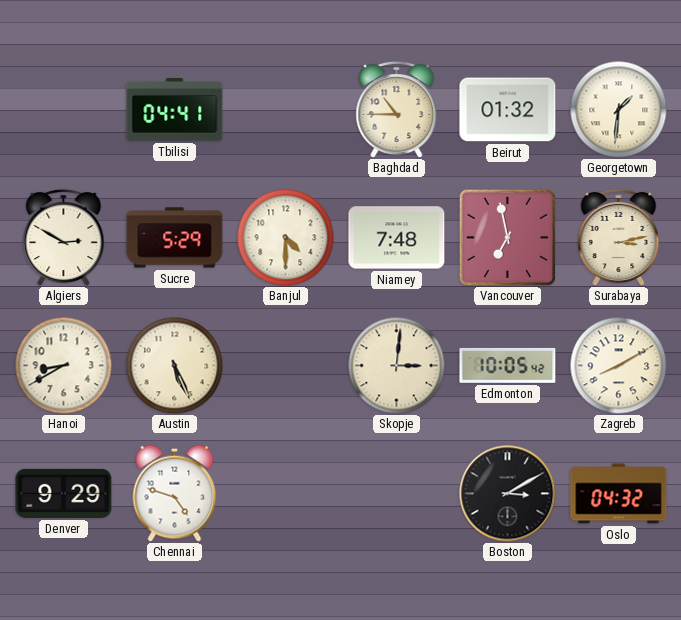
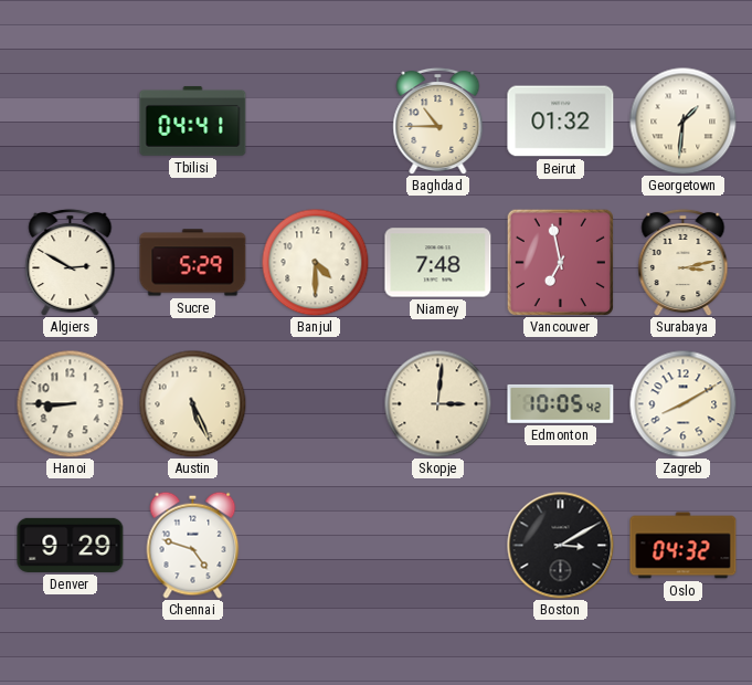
Hanoi: 8:40 -> 8:45
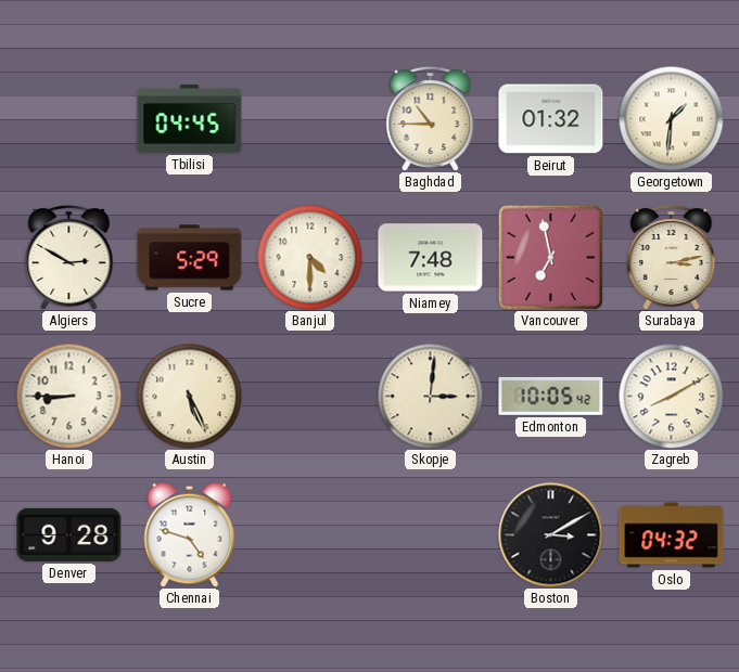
Tbilisi: 04:41 -> 04:45
Denver: 9:29 -> 9:28
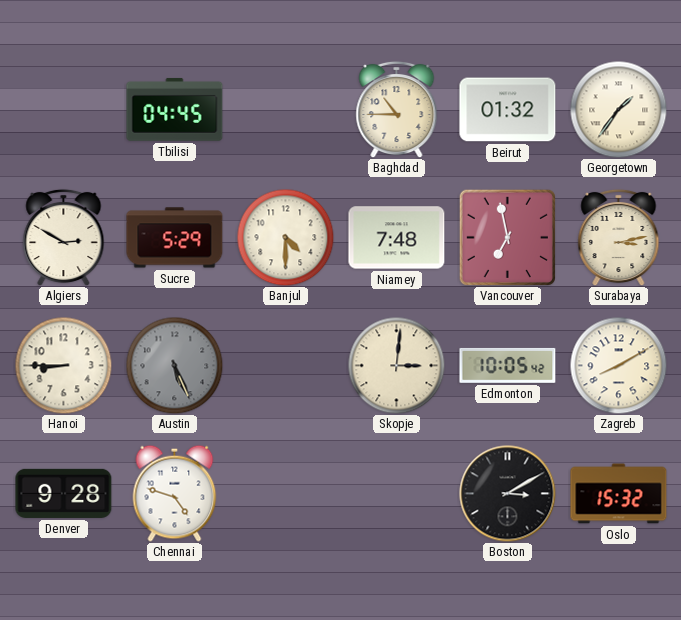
Georgetown: 1:31 -> 1:36
Austin dial: cream -> grey
Oslo: 04:32 -> 15:32
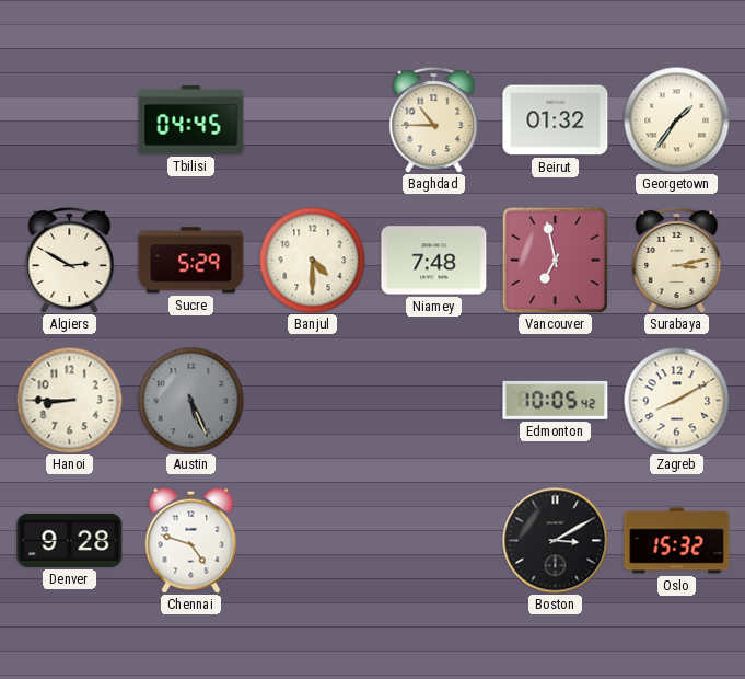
Skopje: 3:01 -> none
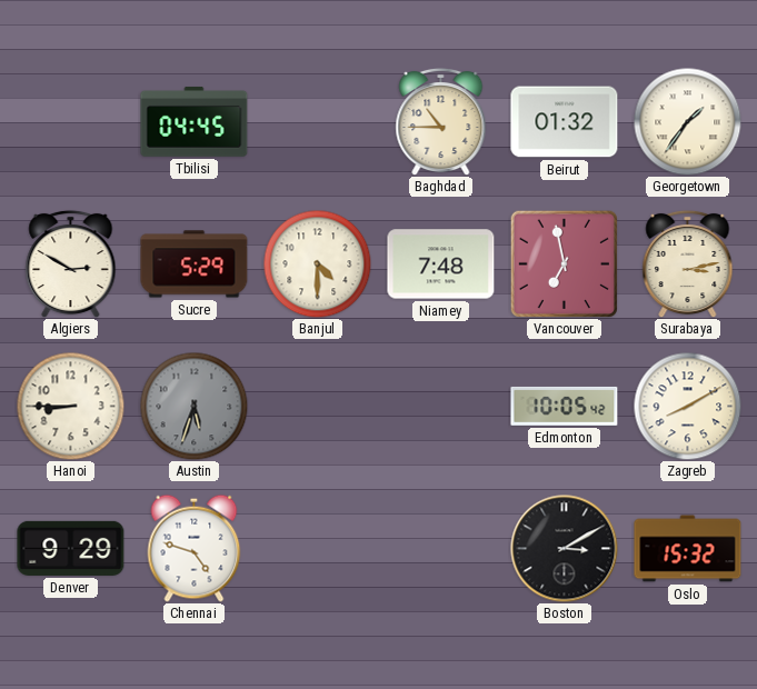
Austin: 5:26 -> 5:33
Denver: 9:28 -> 9:29
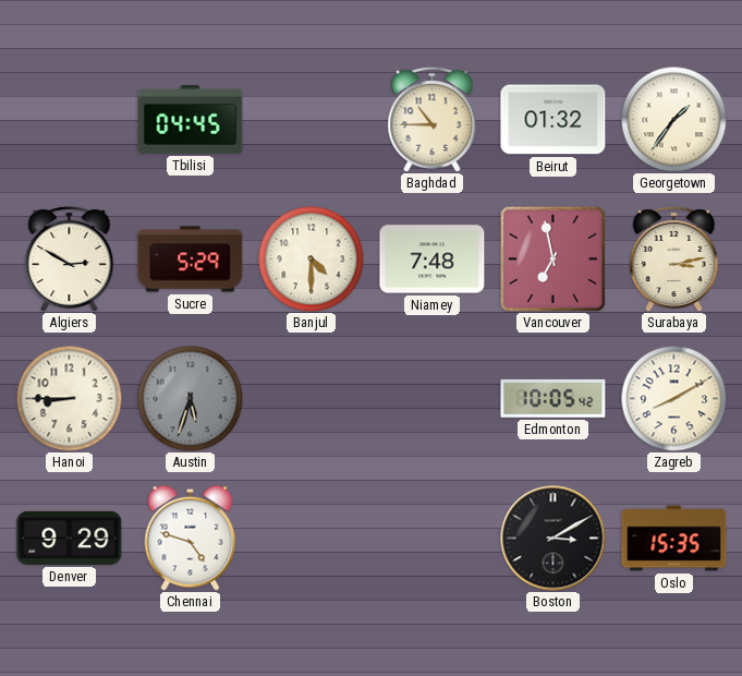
Oslo: 15:32 -> 15:35
